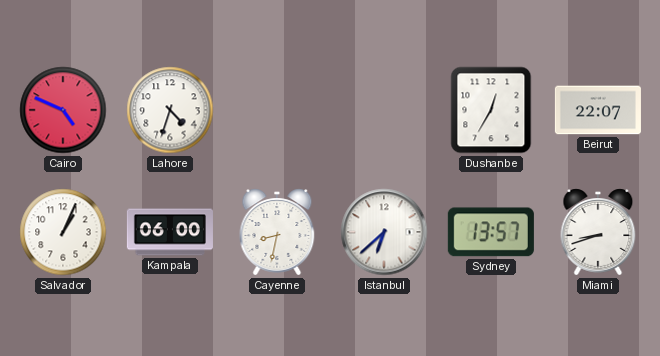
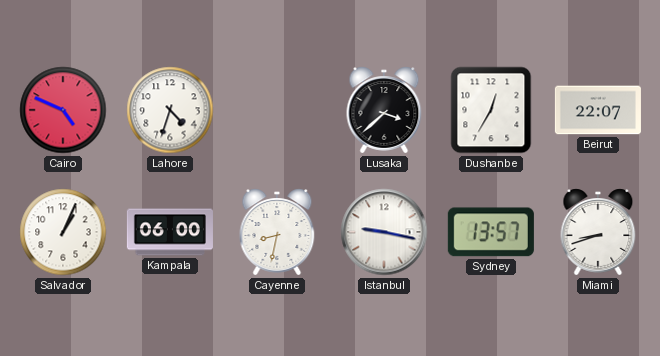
Lusaka: none -> 3:38
Istanbul: 6:38 -> 9:17
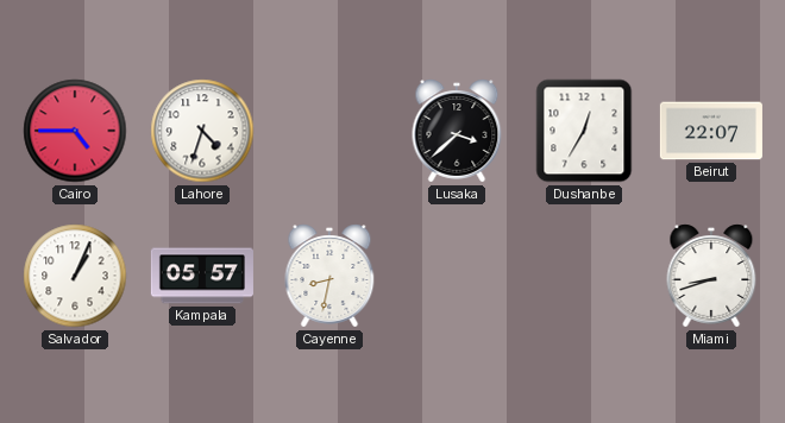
Cairo: 4:49 -> 4:45
Kampala: 06:00 -> 05:57
Istanbul: 9:17 -> none
Sydney: 13:57 -> none
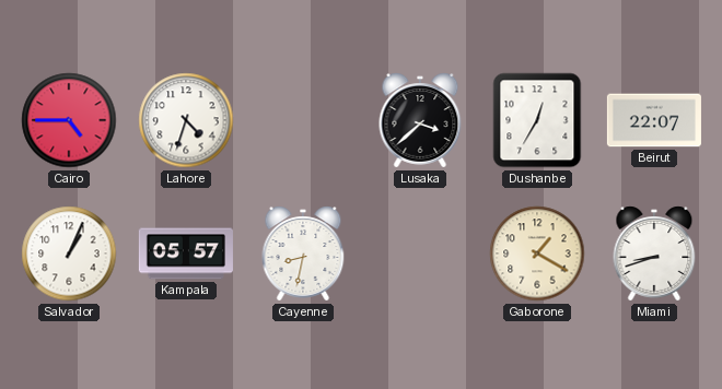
Gaborone: none -> 1:20
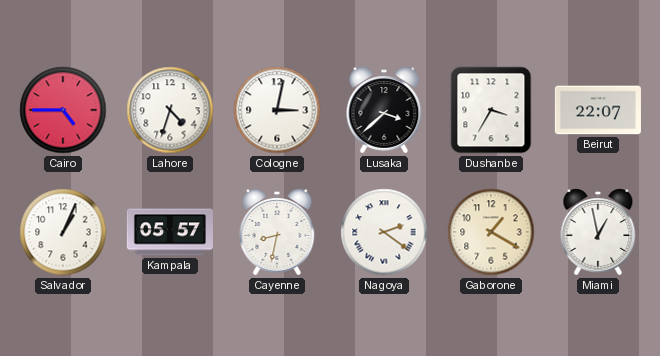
Cologne: none -> 3:02
Dushanbe: 12:35 -> 3:35
Nagoya: none -> 2:21
Miami: 8:42 -> 12:58
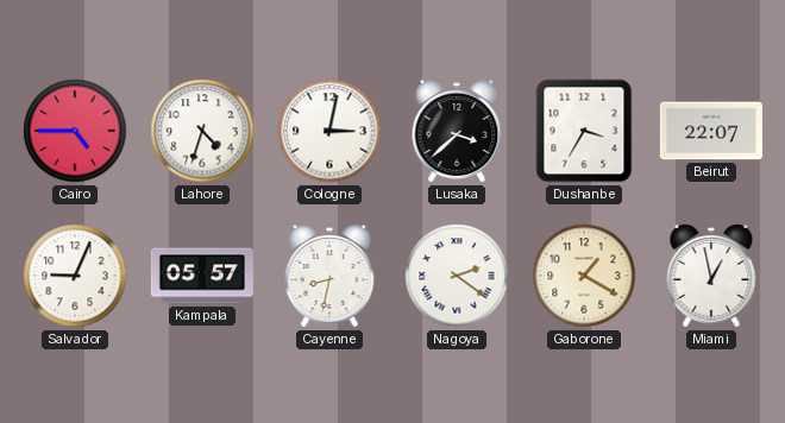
Salvador: 1:04 -> 9:04
